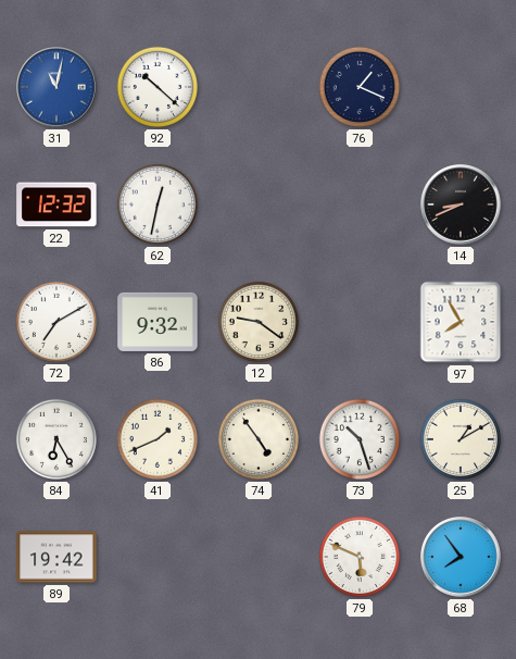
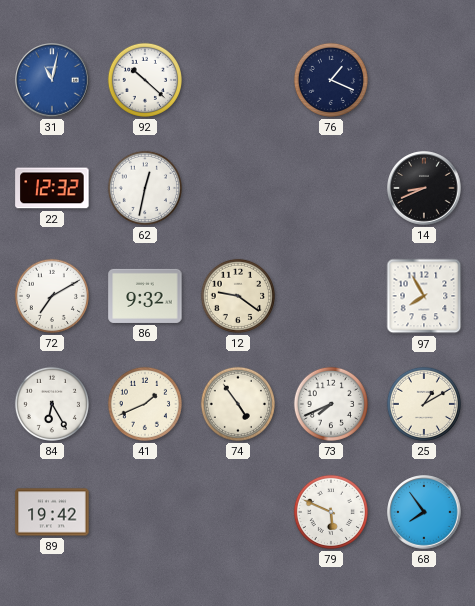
73: 10:27 -> 7:41
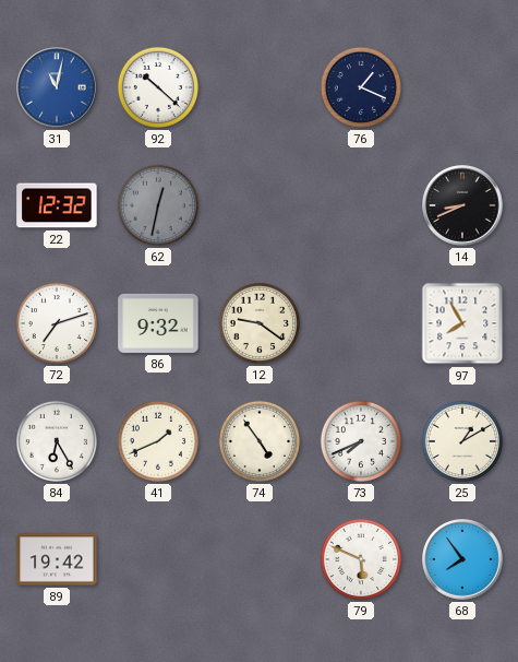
62 dial: white -> grey
72: 7:10 -> 7:12
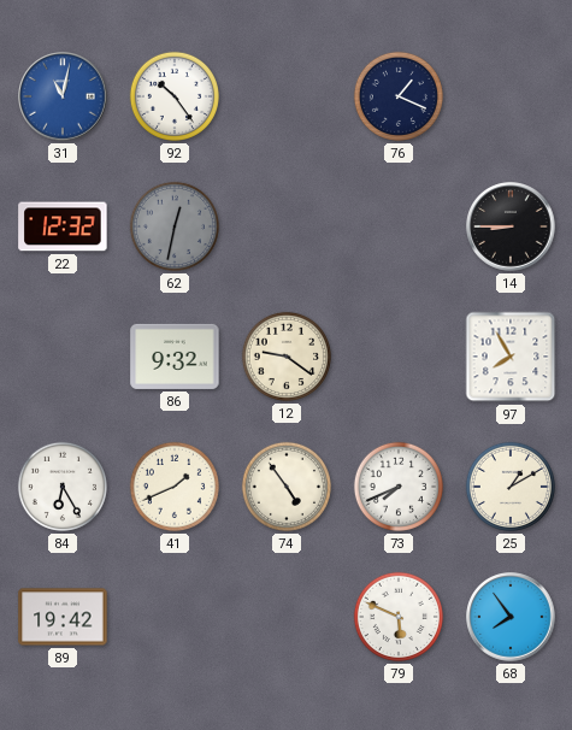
92: 10:22 -> 10:24
14: 8:41 -> 8:45
72: 7:12 -> none
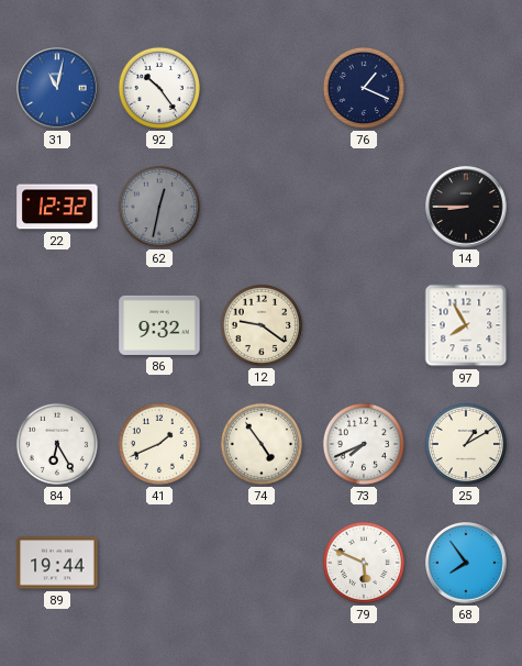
89: 19:42 -> 19:44
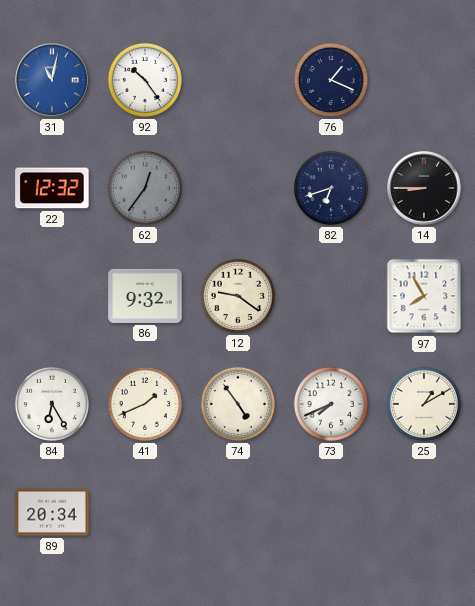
62: 12:32 -> 12:36
82: none -> 6:42
89: 19:44 -> 20:34
79: 5:49 -> none
68: 7:54 -> none
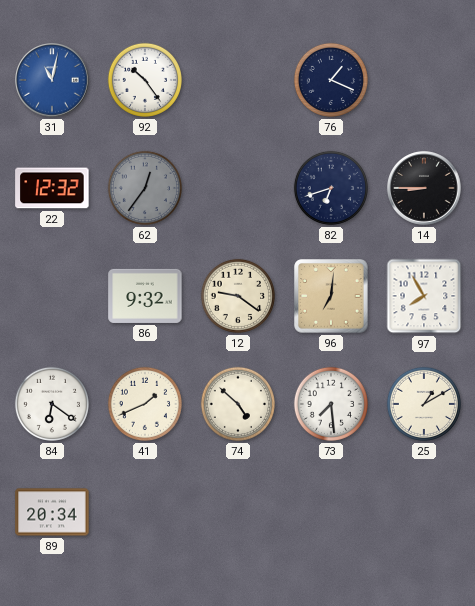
96: none -> 7:01
84: 6:25 -> 6:21
74: 4:54 -> 4:52
73: 7:41 -> 7:29
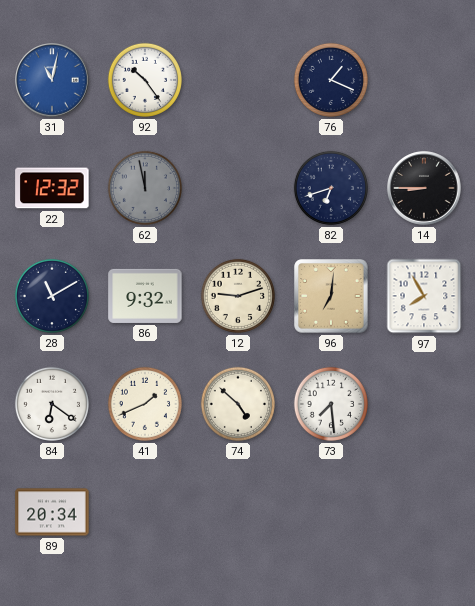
62: 12:36 -> 11:58
28: none -> 11:10
12: 9:21 -> 9:12
25: 1:10 -> none
